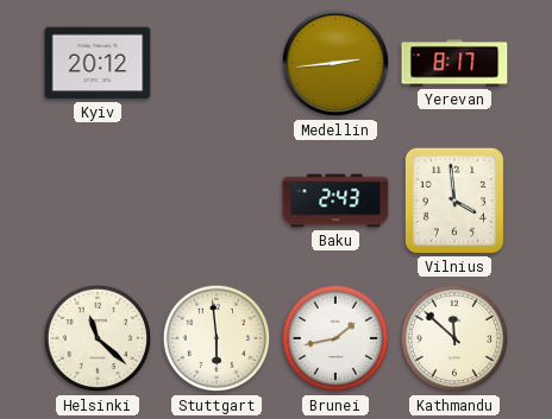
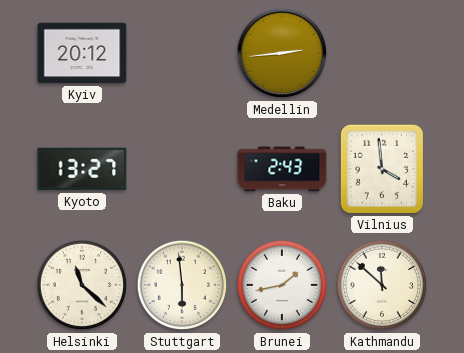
Yerevan: 8:17 -> none
Kyoto: none -> 13:27
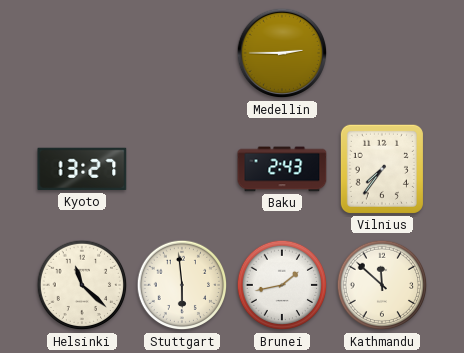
Kyiv: 20:12 -> none
Medellin: 2:44 -> 2:45
Vilnius: 3:59 -> 7:36
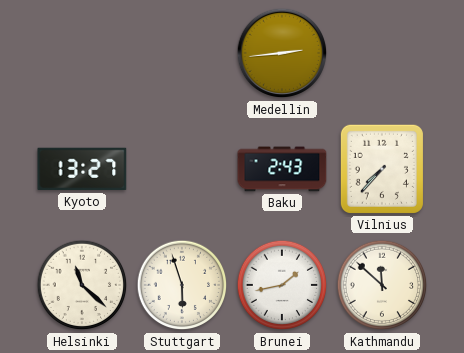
Medellin: 2:45 -> 2:44
Vilnius: 7:36 -> 7:37
Stuttgart: 5:59 -> 5:57
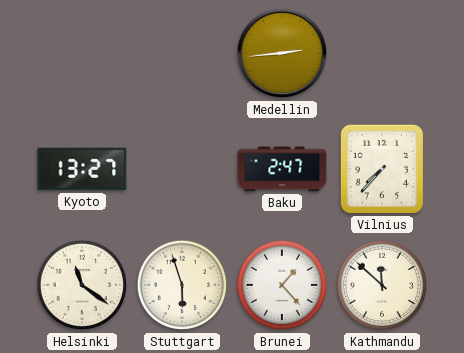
Baku: 2:43 -> 2:47
Helsinki: 11:22 -> 11:21
Brunei: 1:43 -> 1:23
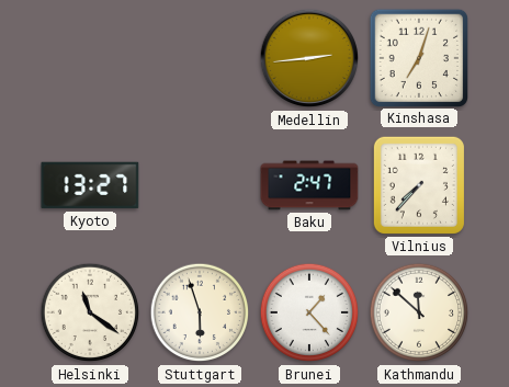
Kinshasa: none -> 7:03
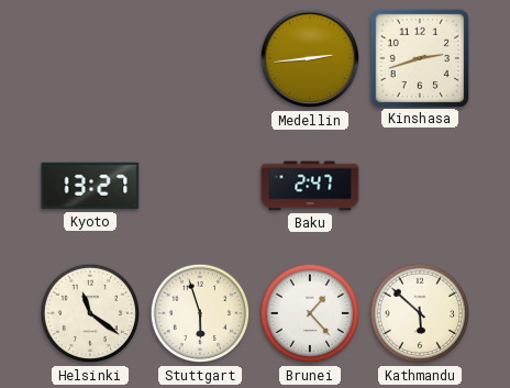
Kinshasa: 7:03 -> 2:42
Vilnius: 7:37 -> none
Kathmandu: 11:52 -> 5:52
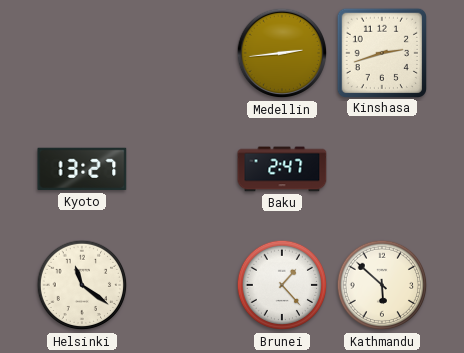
Stuttgart: 5:57 -> none
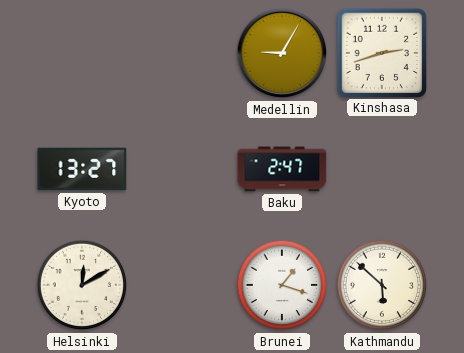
Medellin: 2:44 -> 9:05
Helsinki: 11:21 -> 12:10
Brunei: 1:23 -> 1:18
